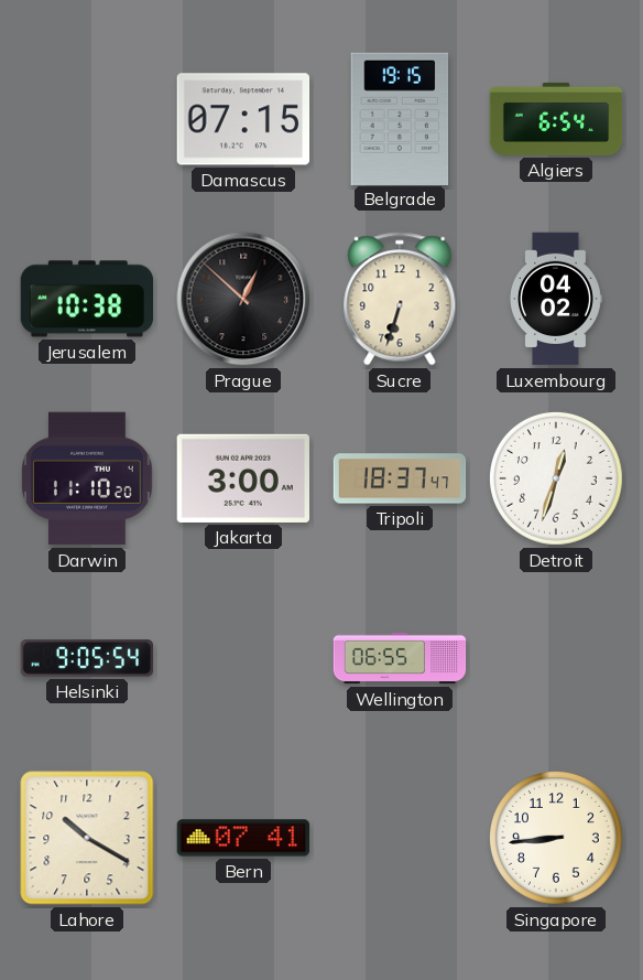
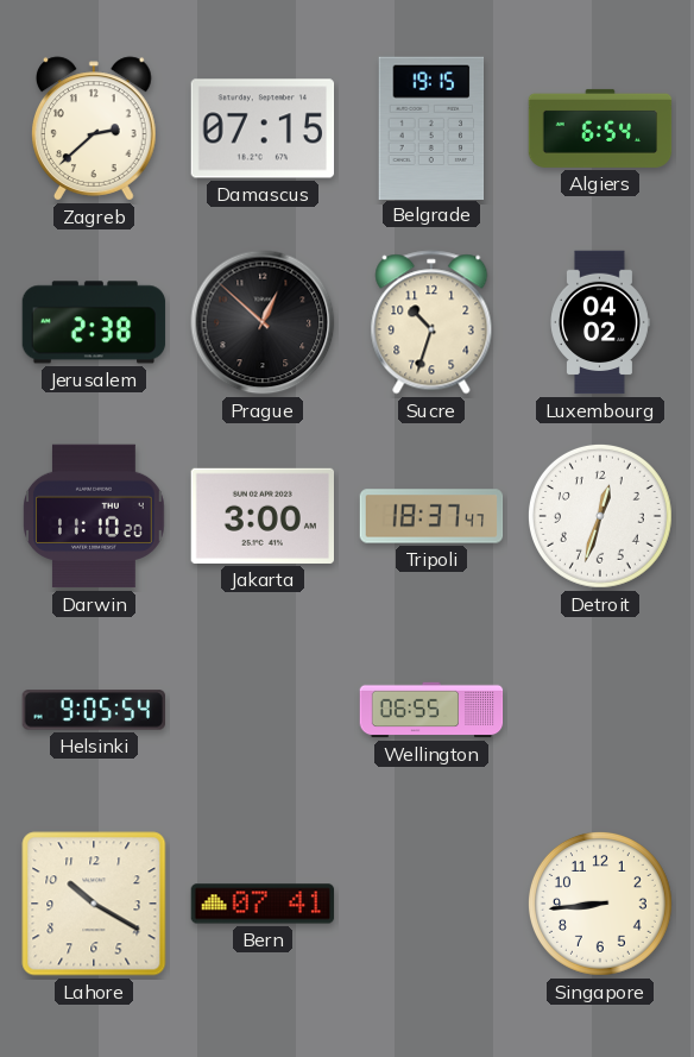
Zagreb: none -> 2:38
Jerusalem: 10:38 -> 2:38
Sucre: 6:33 -> 10:33
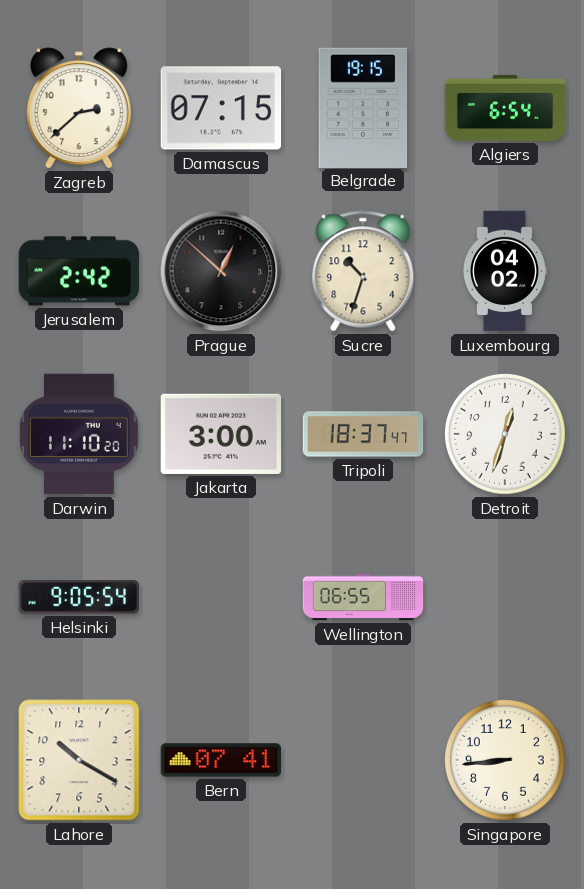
Jerusalem: 2:38 -> 2:42
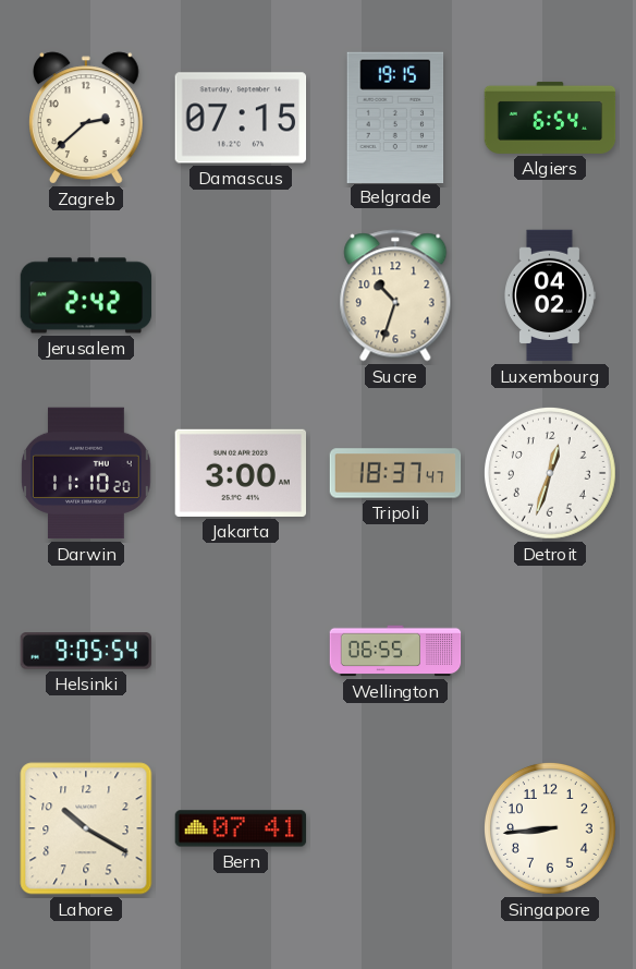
Prague: 12:52 -> none
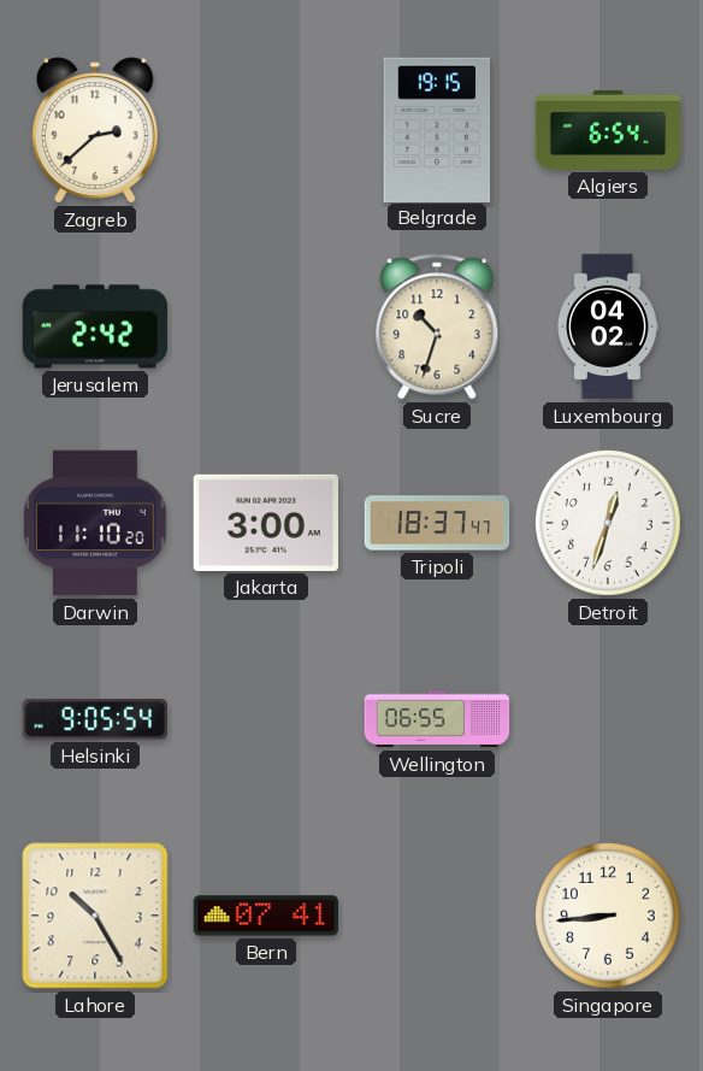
Damascus: 07:15 -> none
Lahore: 10:20 -> 10:25
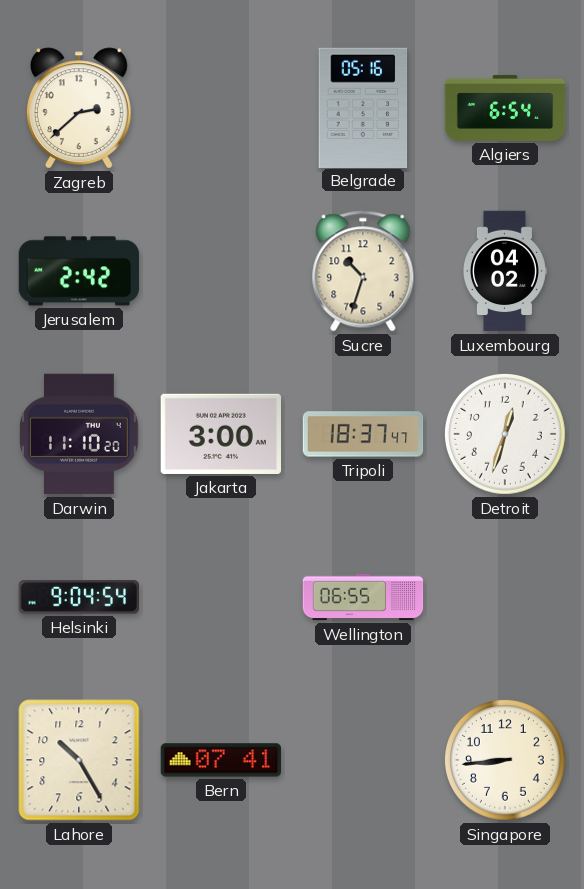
Belgrade: 19:15 -> 05:16
Helsinki: 9:05 -> 9:04
